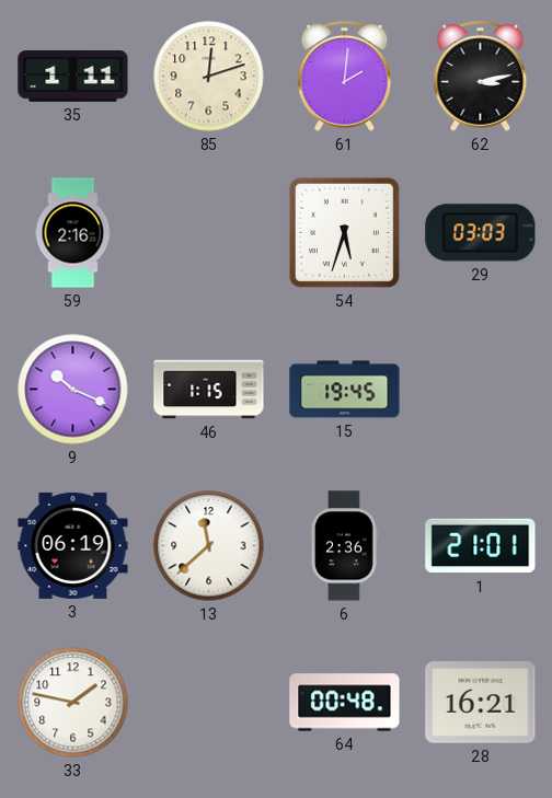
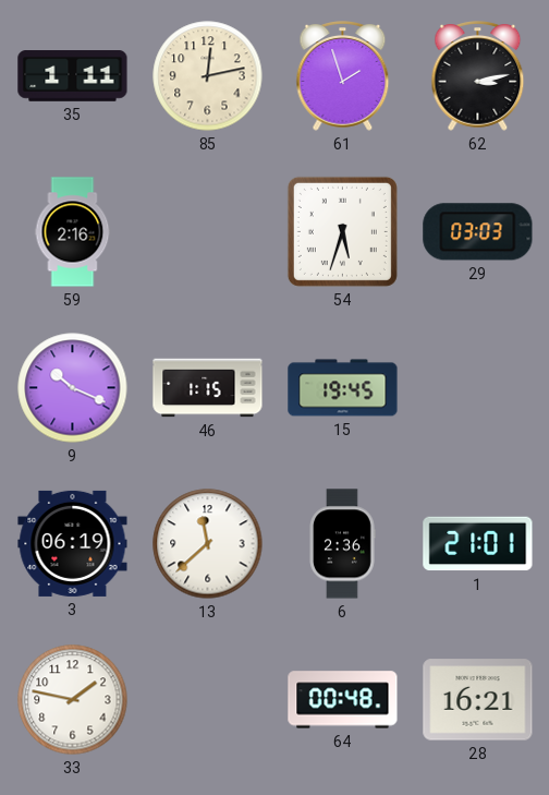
85: 12:12 -> 12:13
61: 2:01 -> 1:57
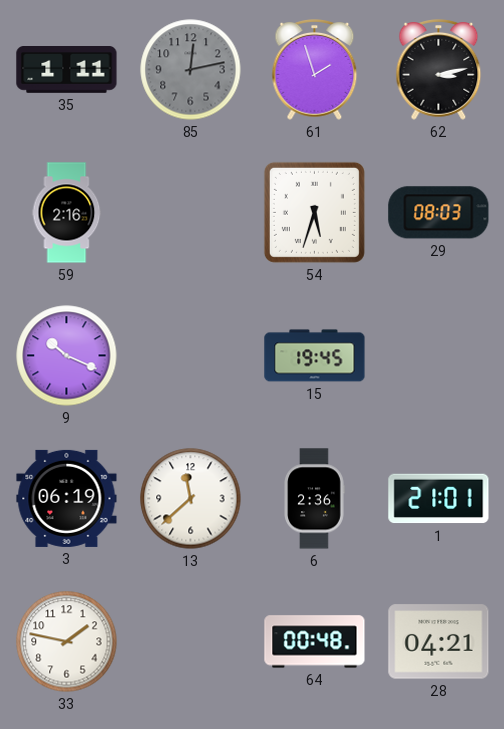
85 dial: cream -> grey
29: 03:03 -> 08:03
46: 1:15 -> none
28: 16:21 -> 04:21
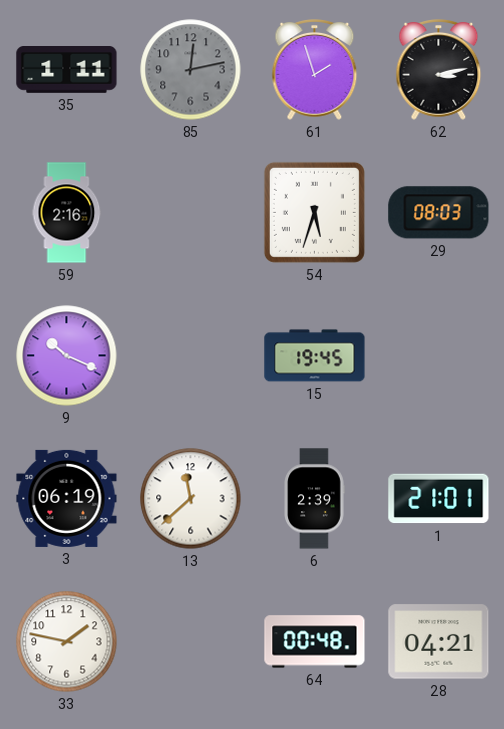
6: 2:36 -> 2:39
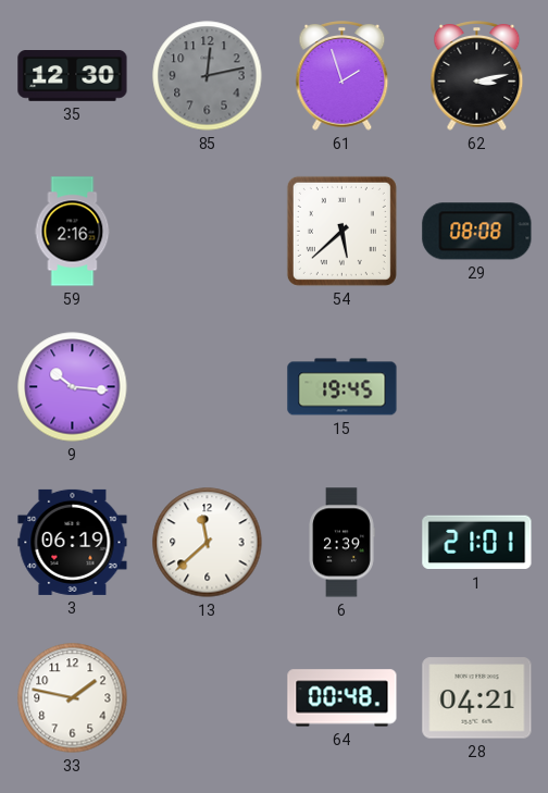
35: 1:11 -> 12:30
54: 5:33 -> 5:38
29: 08:03 -> 08:08
9: 10:19 -> 10:16
